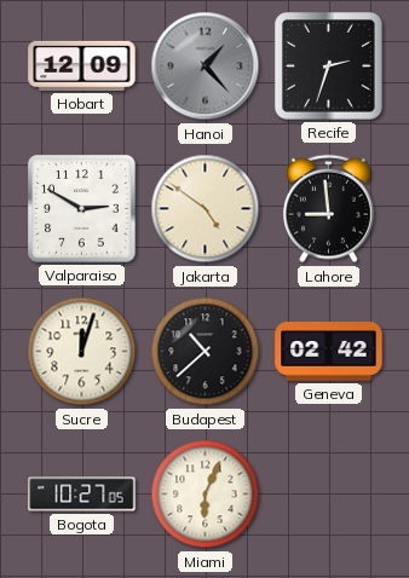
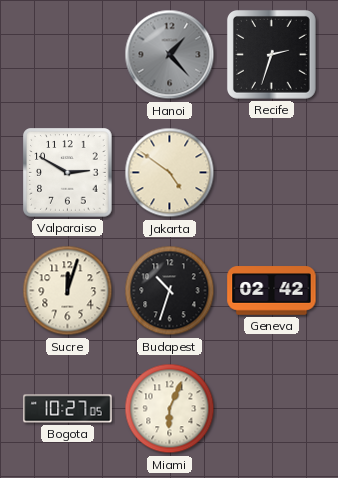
Hobart: 12:09 -> none
Lahore: 8:59 -> none
Budapest: 10:38 -> 10:33
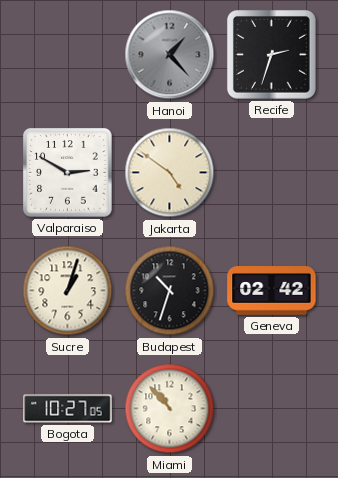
Sucre: 12:03 -> 1:03
Miami: 6:04 -> 10:53
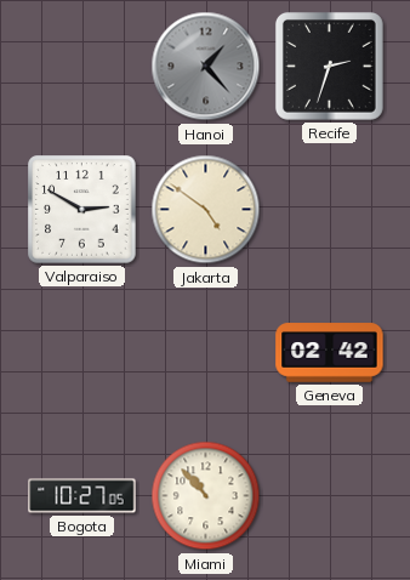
Sucre: 1:03 -> none
Budapest: 10:33 -> none
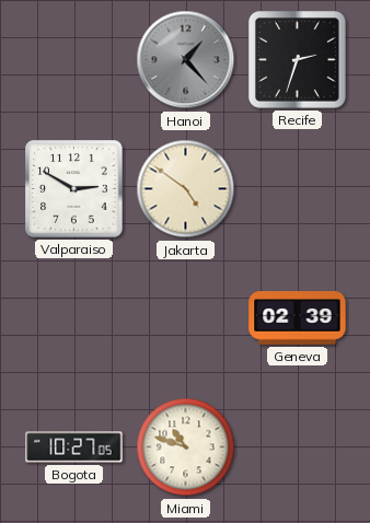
Geneva: 02:42 -> 02:39
Miami: 10:53 -> 10:48
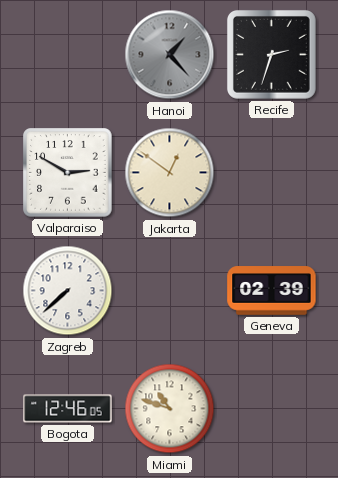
Jakarta: 4:51 -> 12:51
Zagreb: none -> 7:38
Bogota: 10:27 -> 12:46
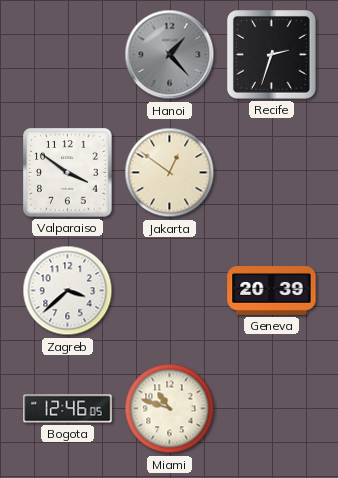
Valparaiso: 2:50 -> 3:51
Zagreb: 7:38 -> 3:38
Geneva: 02:39 -> 20:39
